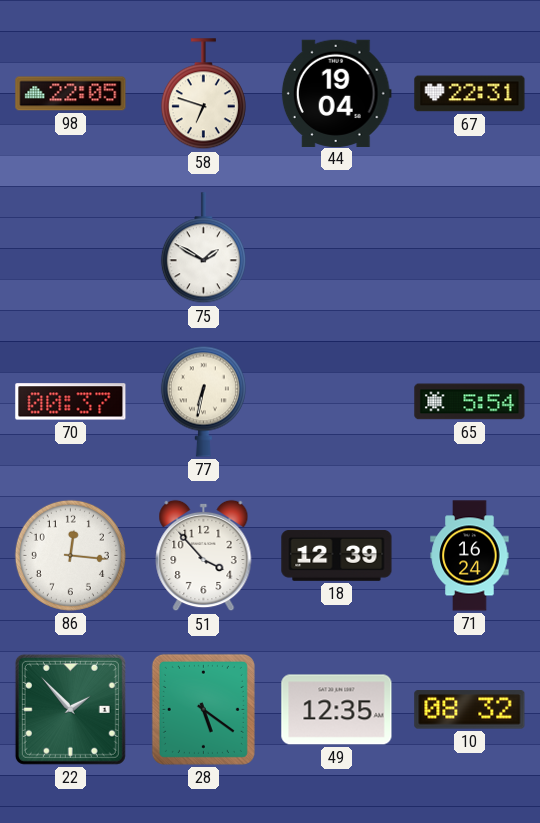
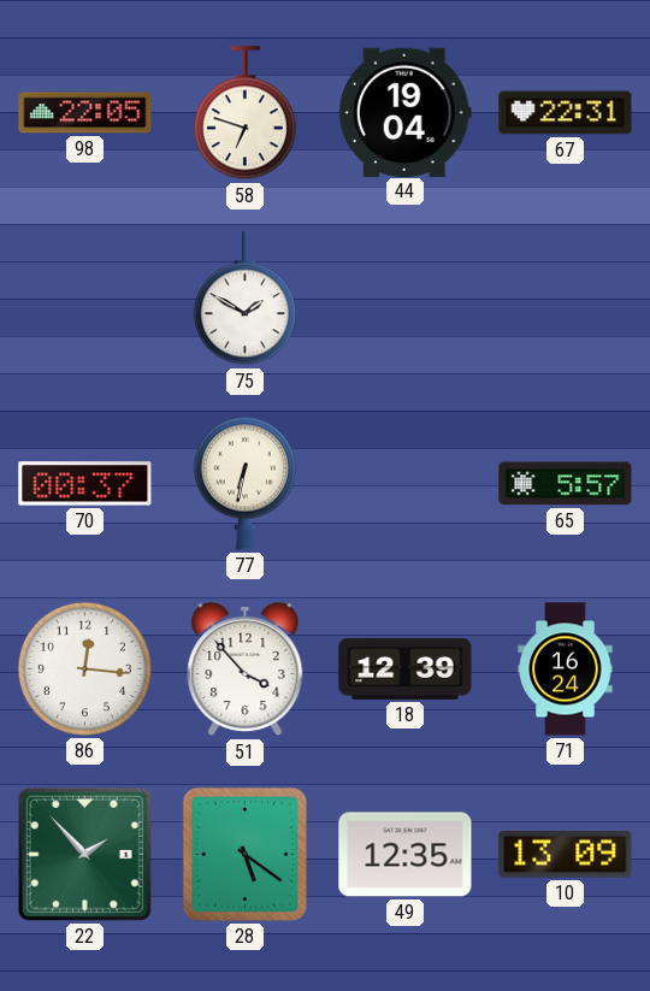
65: 5:54 -> 5:57
10: 08:32 -> 13:09
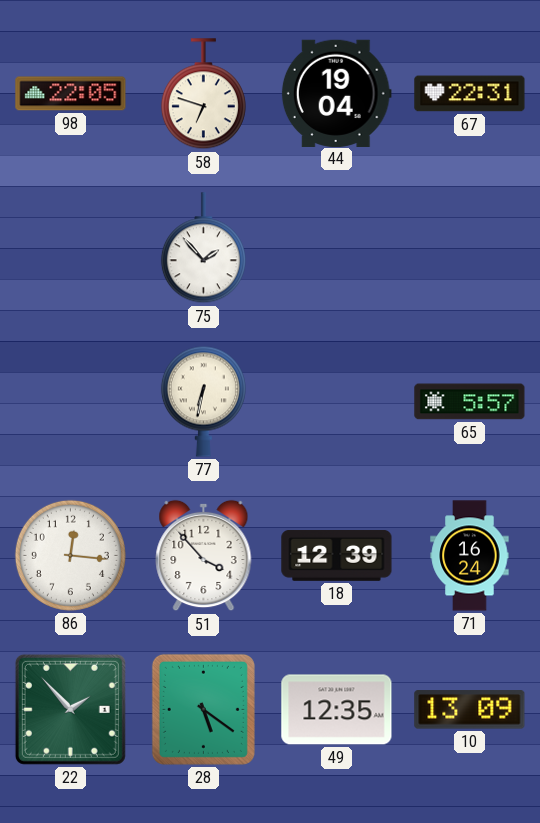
75: 1:50 -> 1:53
70: 00:37 -> none
